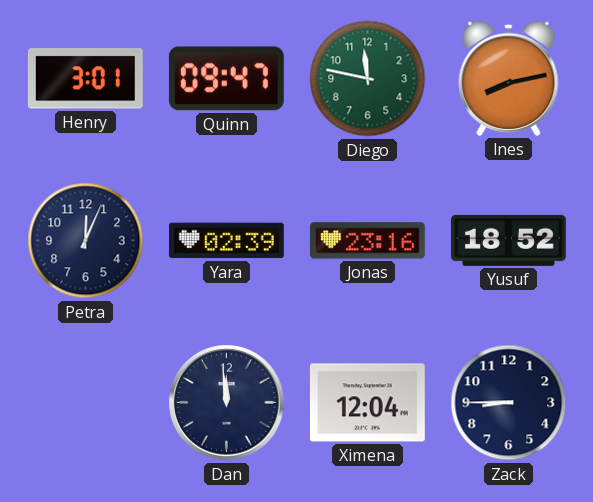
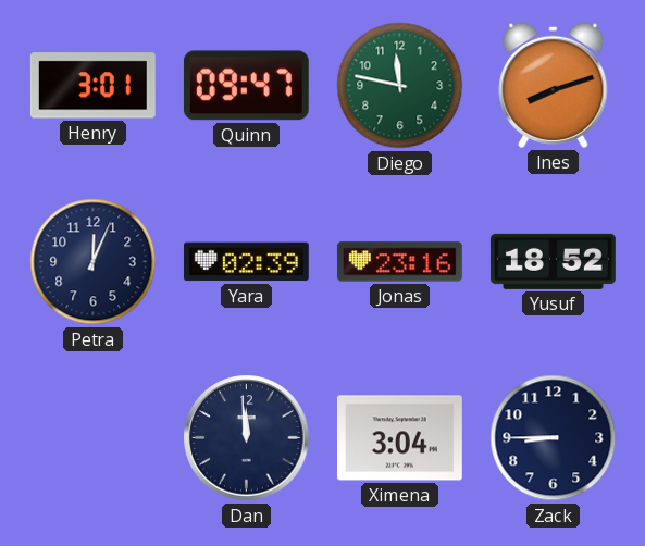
Ines: 8:13 -> 8:12
Ximena: 12:04 -> 3:04
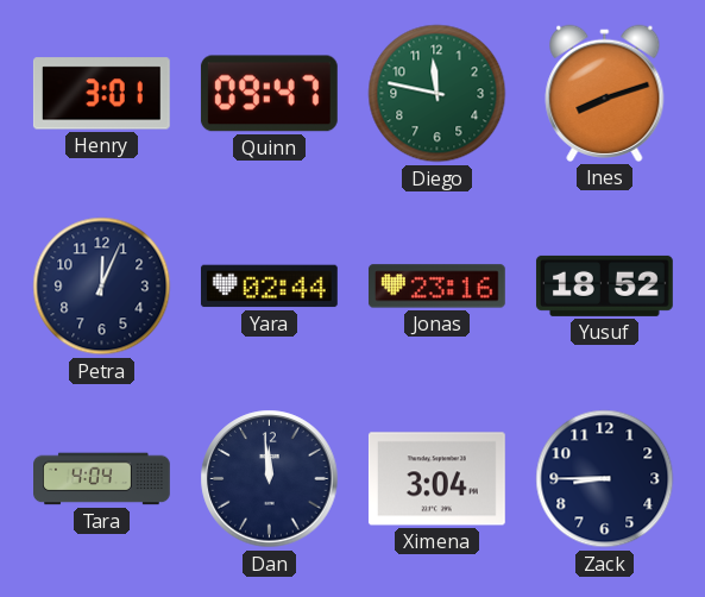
Yara: 02:39 -> 02:44
Tara: none -> 4:04
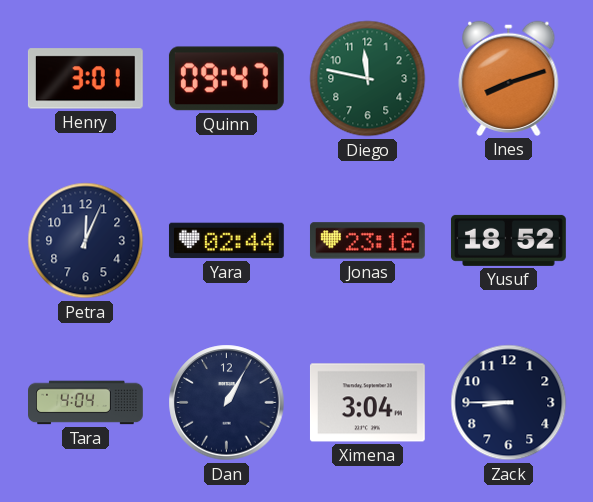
Dan: 11:59 -> 1:05
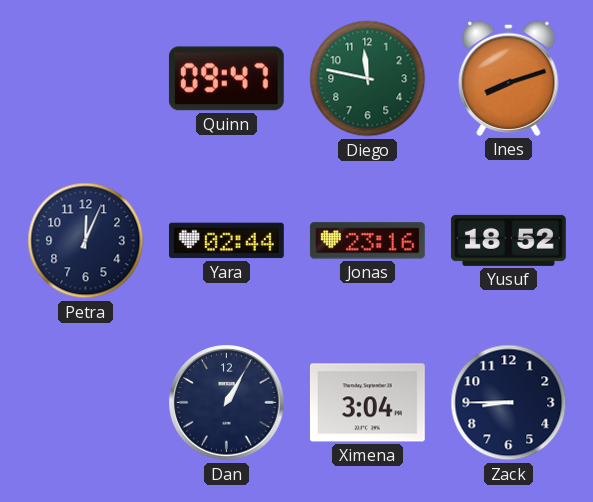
Henry: 3:01 -> none
Tara: 4:04 -> none
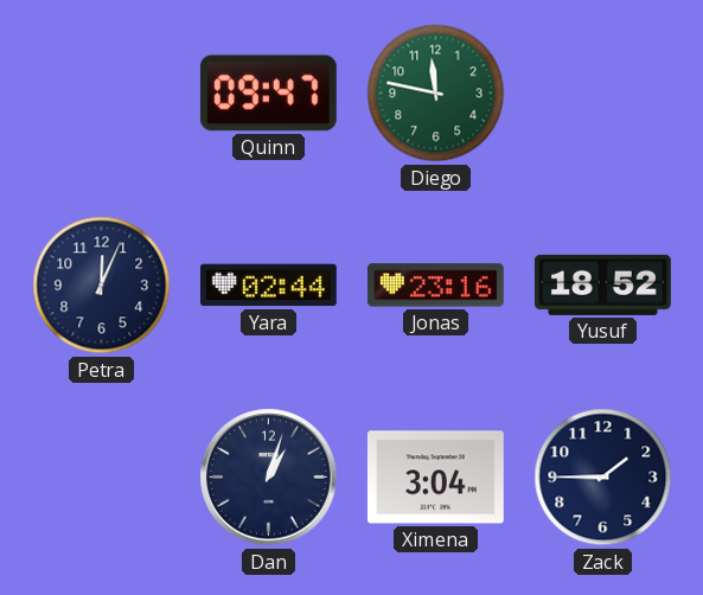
Ines: 8:12 -> none
Dan: 1:05 -> 1:03
Zack: 8:45 -> 1:45
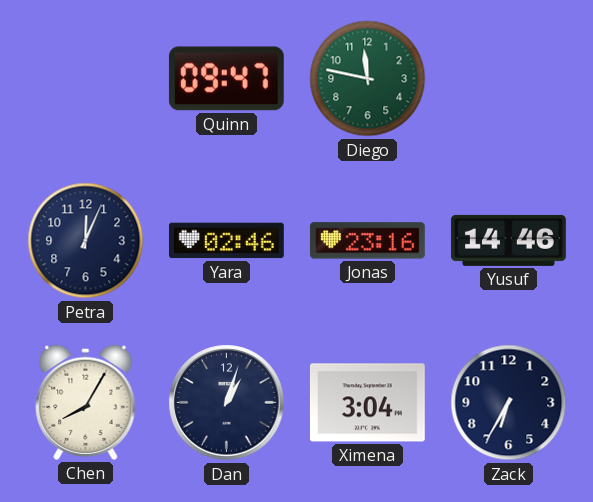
Yara: 02:44 -> 02:46
Yusuf: 18:52 -> 14:46
Chen: none -> 8:05
Zack: 1:45 -> 6:35
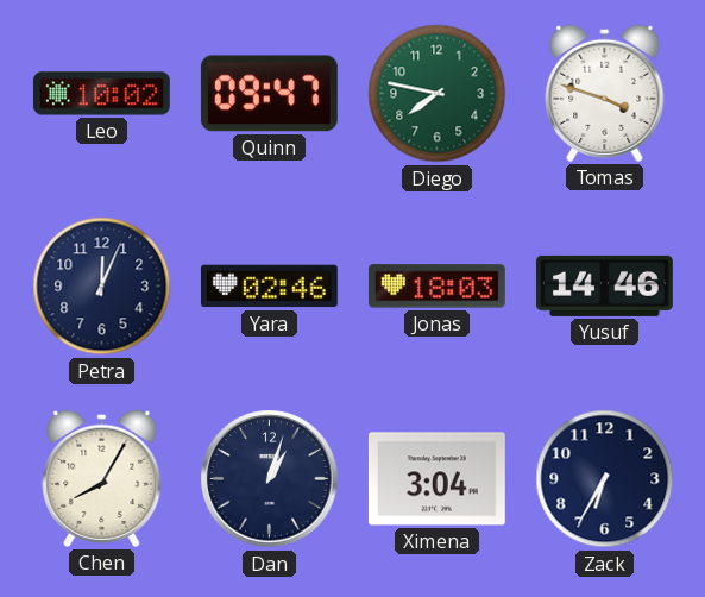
Leo: none -> 10:02
Diego: 11:47 -> 7:47
Tomas: none -> 3:48
Jonas: 23:16 -> 18:03
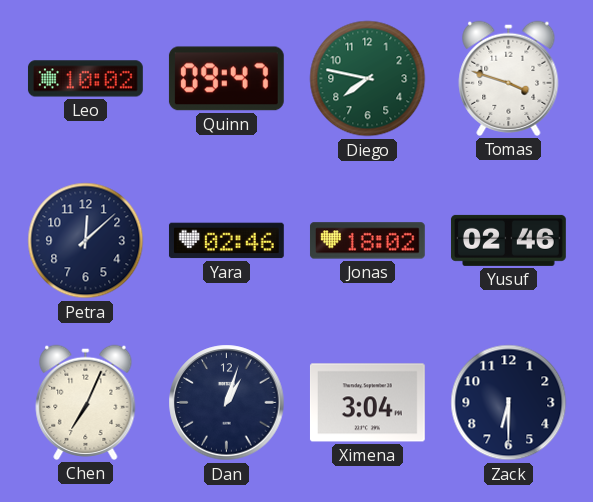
Petra: 12:04 -> 12:08
Jonas: 18:03 -> 18:02
Yusuf: 14:46 -> 02:46
Chen: 8:05 -> 7:04
Zack: 6:35 -> 6:30
